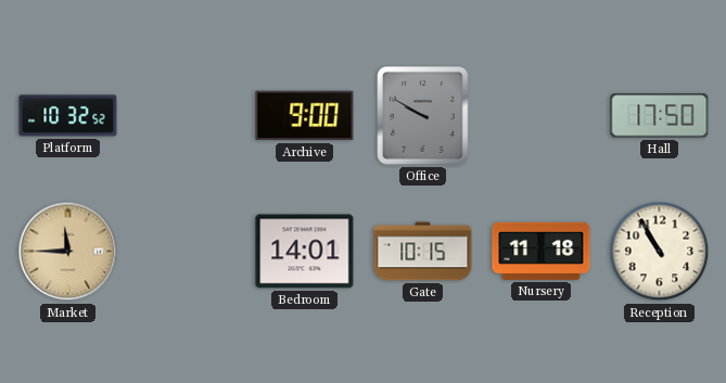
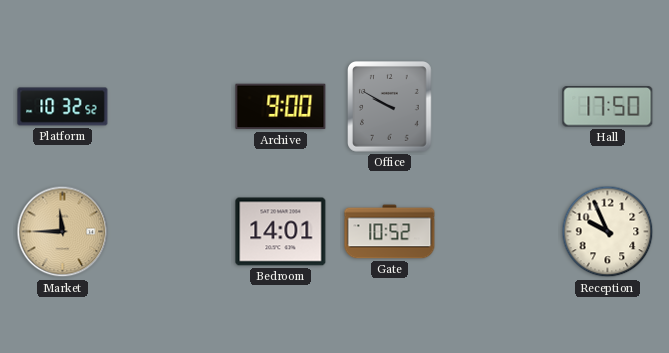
Gate: 10:15 -> 10:52
Nursery: 11:18 -> none
Reception: 10:55 -> 9:56
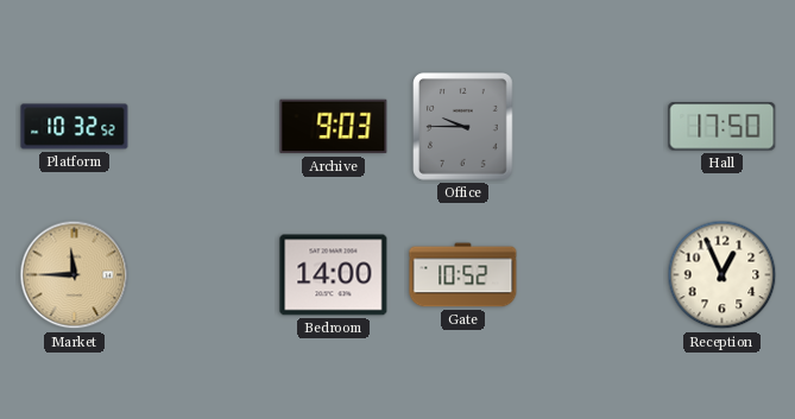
Archive: 9:00 -> 9:03
Office: 9:50 -> 9:45
Bedroom: 14:01 -> 14:00
Reception: 9:56 -> 12:56
